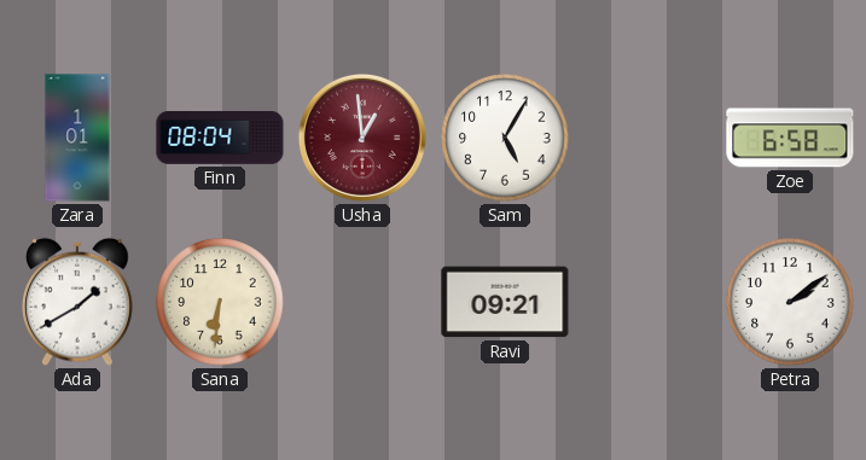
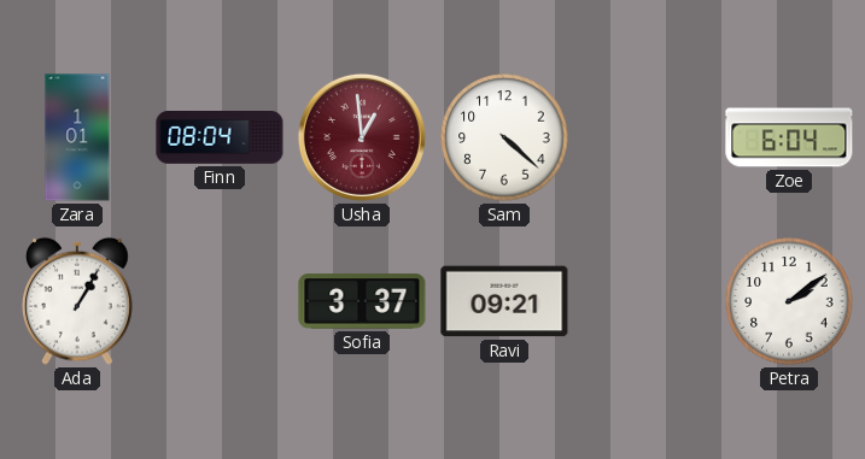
Sam: 5:05 -> 4:22
Zoe: 6:58 -> 6:04
Ada: 1:40 -> 1:05
Sana: 6:31 -> none
Sofia: none -> 3:37
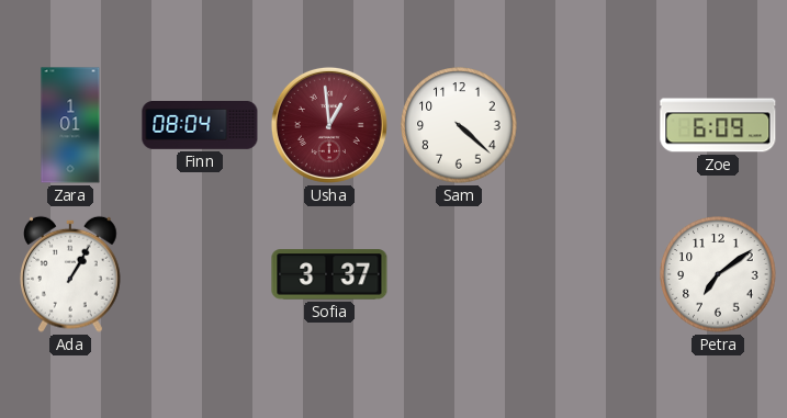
Zoe: 6:04 -> 6:09
Ravi: 09:21 -> none
Petra: 2:09 -> 7:09
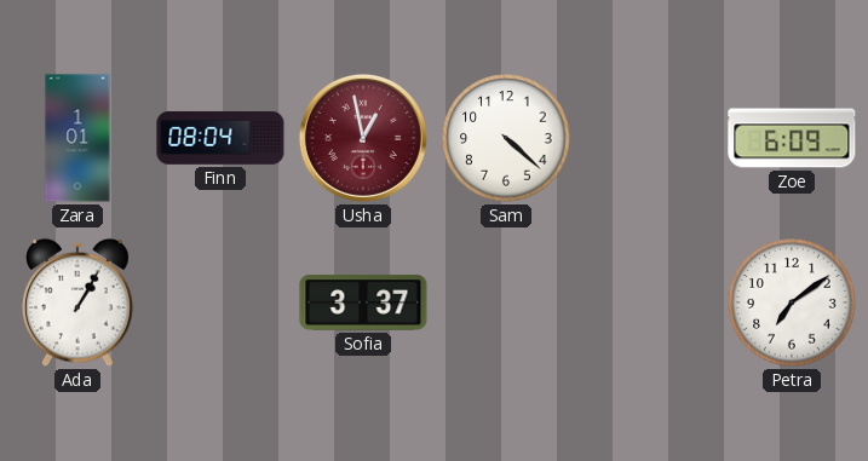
Usha: 12:59 -> 12:58
